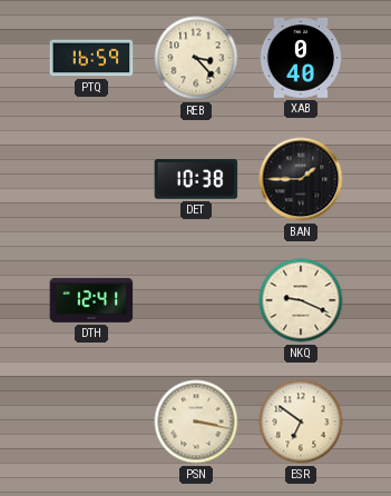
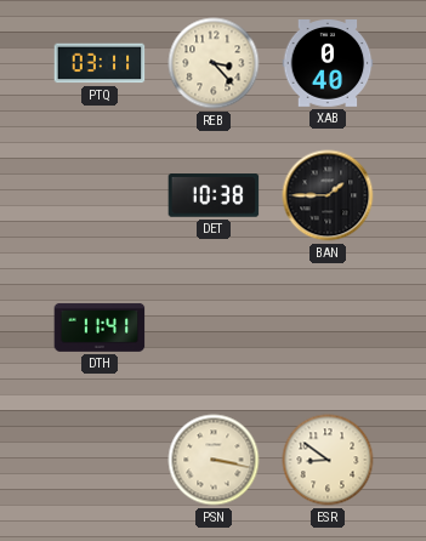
PTQ: 16:59 -> 03:11
DTH: 12:41 -> 11:41
NKQ: 9:19 -> none
ESR: 6:51 -> 8:51
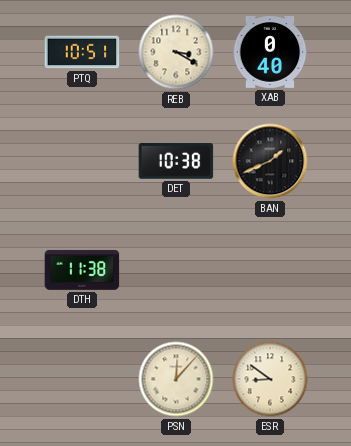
PTQ: 03:11 -> 10:51
REB: 3:23 -> 3:20
BAN: 1:45 -> 1:41
DTH: 11:41 -> 11:38
PSN: 3:17 -> 12:07
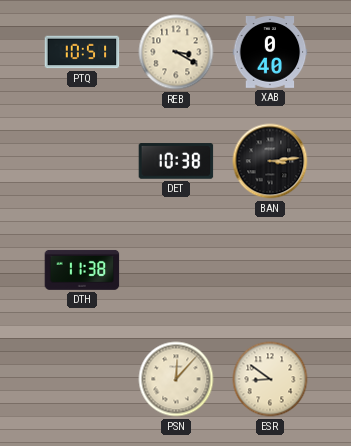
BAN: 1:41 -> 3:14
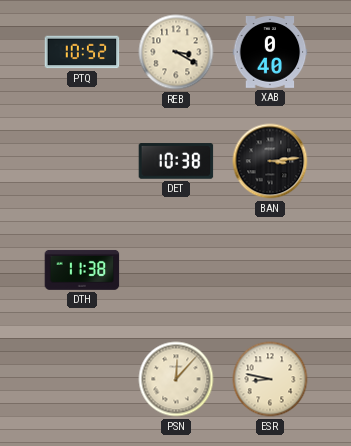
PTQ: 10:51 -> 10:52
ESR: 8:51 -> 8:47
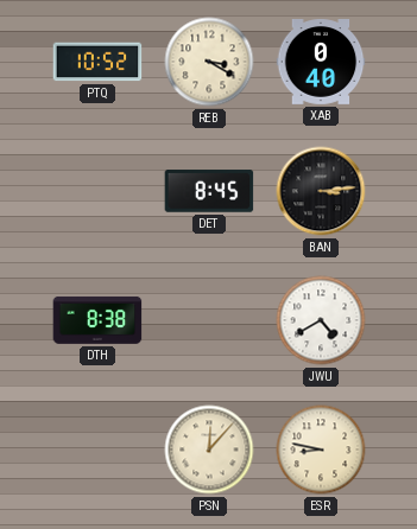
DET: 10:38 -> 8:45
DTH: 11:38 -> 8:38
JWU: none -> 4:40
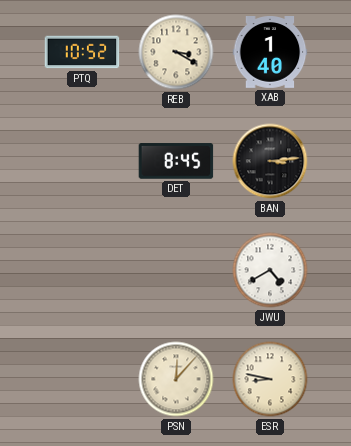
XAB: 0:40 -> 1:40
DTH: 8:38 -> none
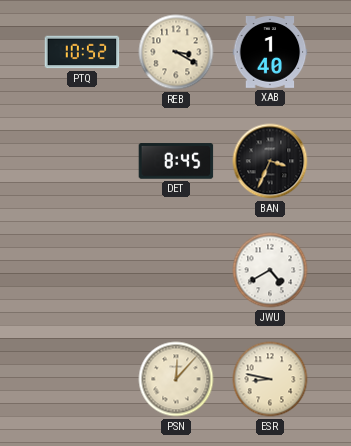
BAN: 3:14 -> 3:34
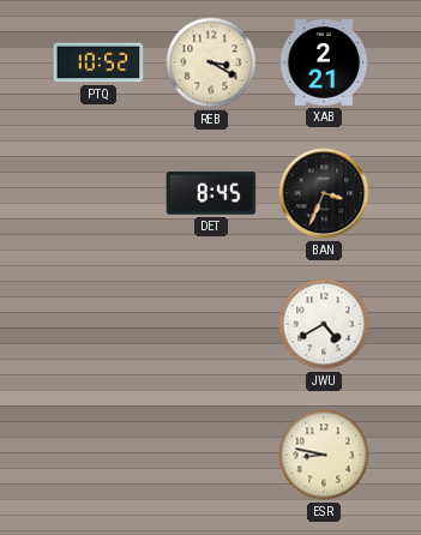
XAB: 1:40 -> 2:21
PSN: 12:07 -> none
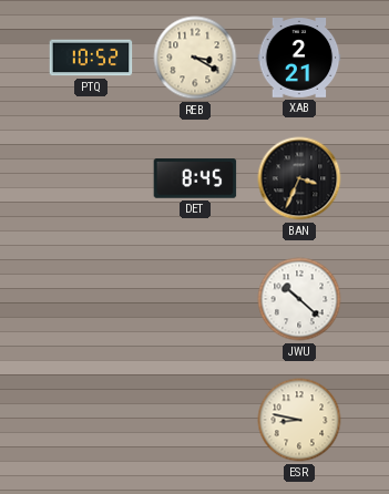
JWU: 4:40 -> 10:22
